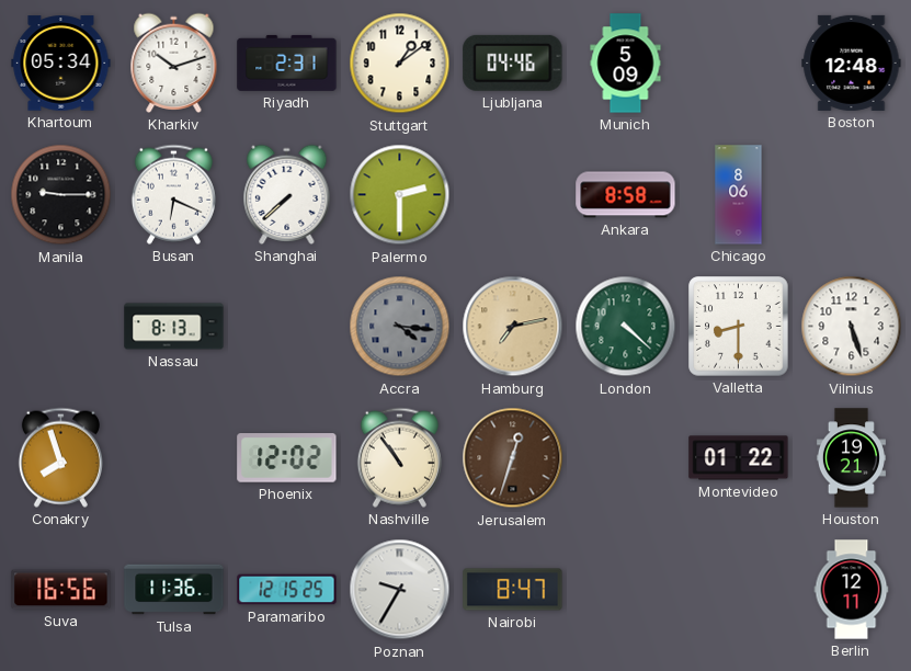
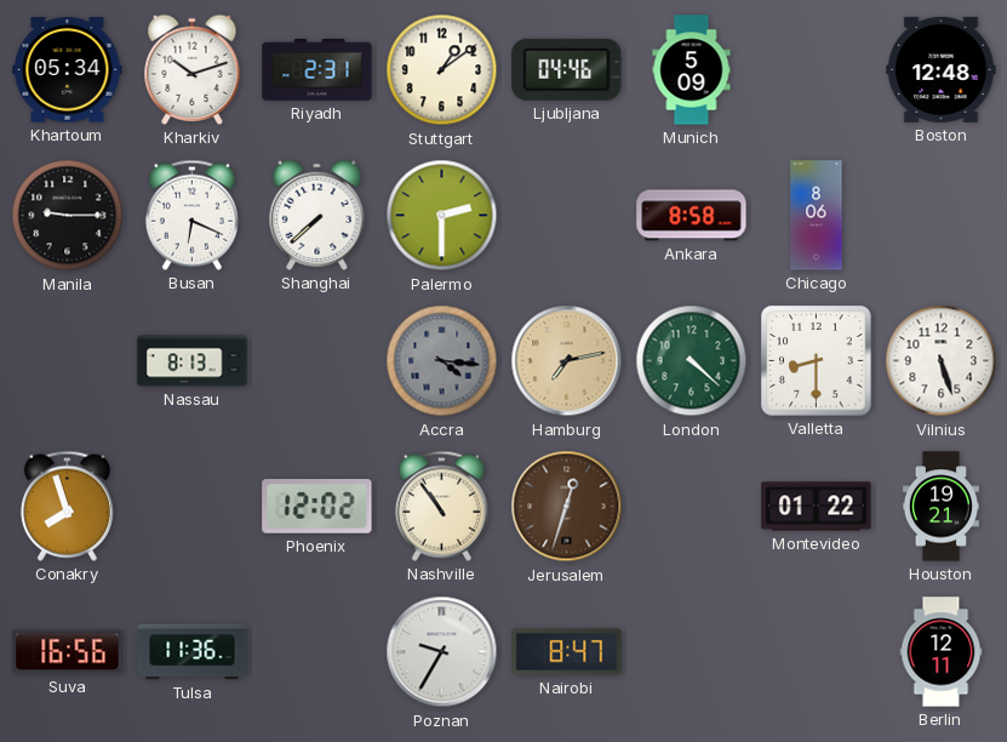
Paramaribo: 12:15 -> none
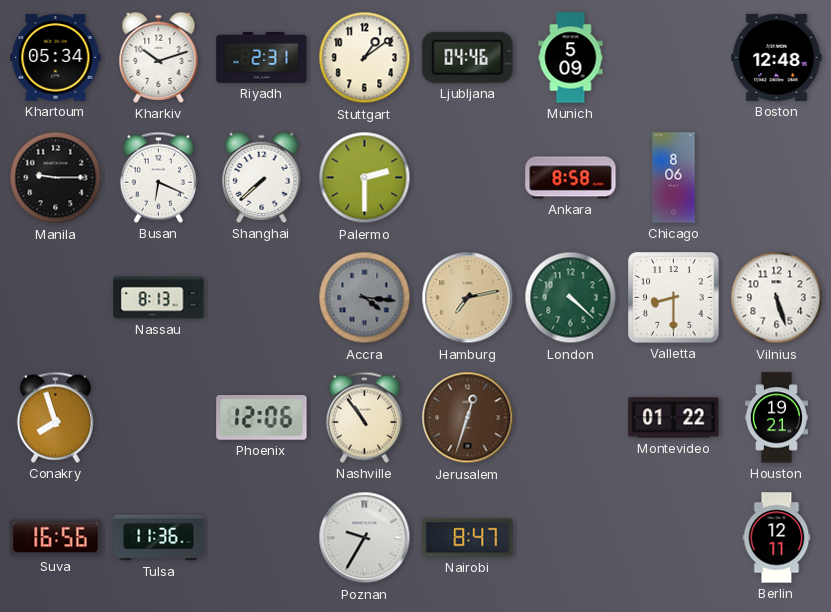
Phoenix: 12:02 -> 12:06
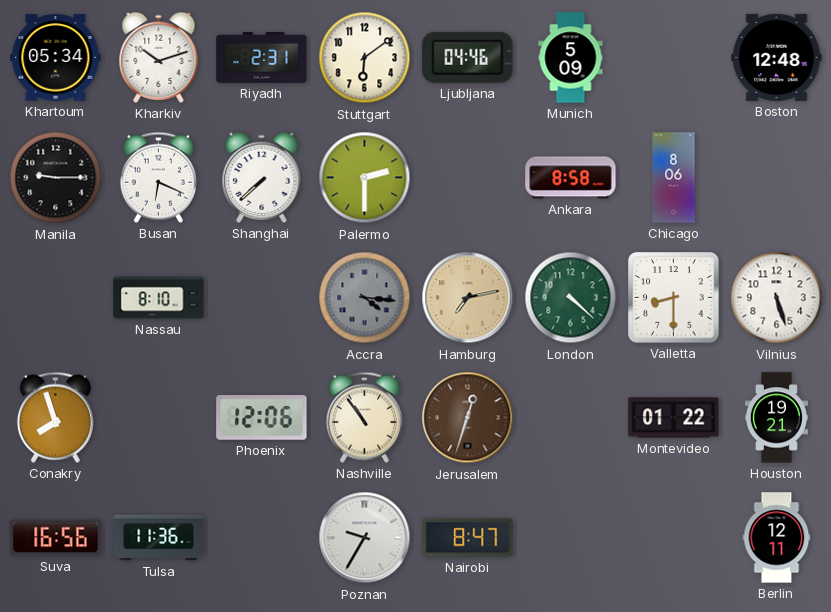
Stuttgart: 1:09 -> 6:09
Nassau: 8:13 -> 8:10
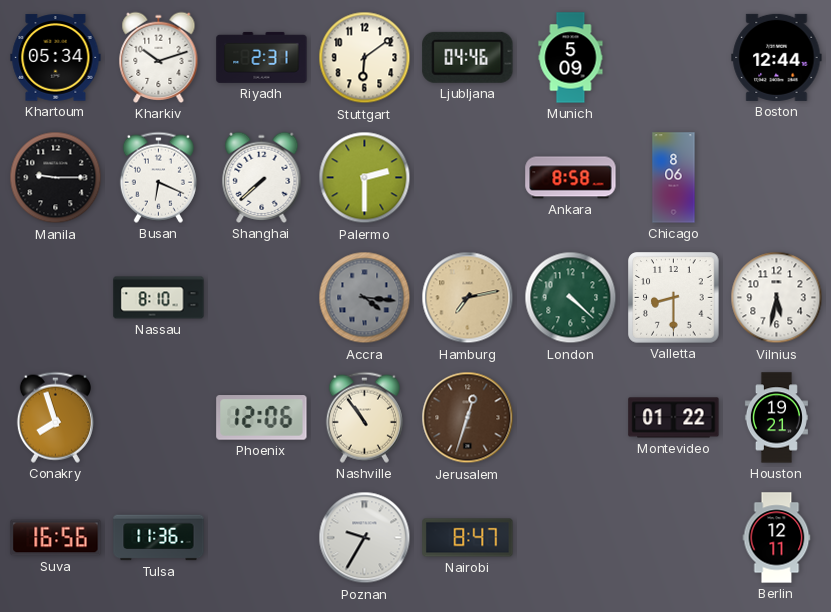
Boston: 12:48 -> 12:44
Vilnius: 5:27 -> 5:32
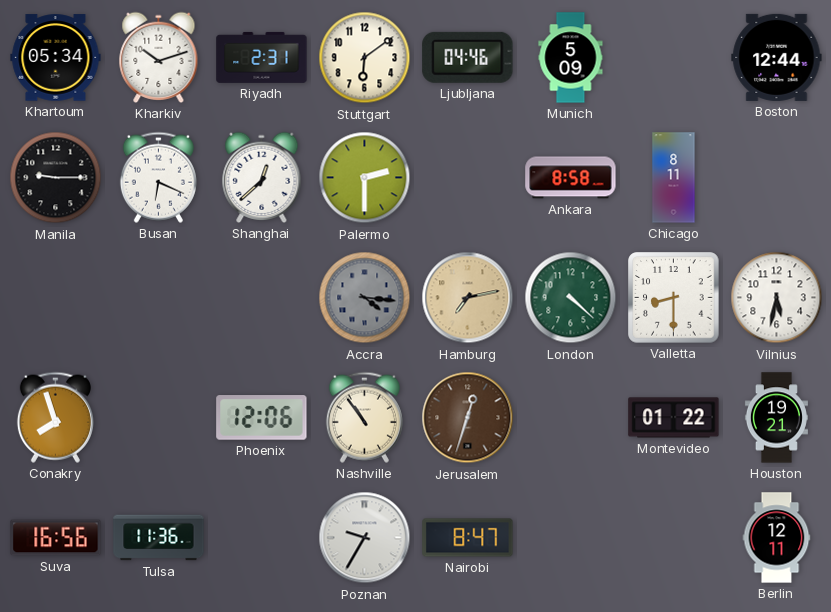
Shanghai: 7:38 -> 12:38
Chicago: 8:06 -> 8:11
Nassau: 8:10 -> none
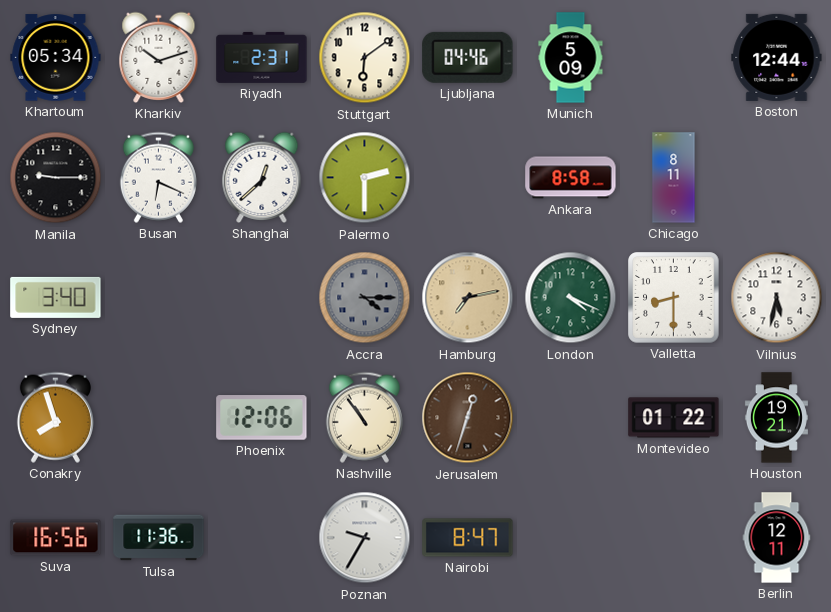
Sydney: none -> 3:40
Accra: 4:16 -> 4:15
London: 4:22 -> 4:19
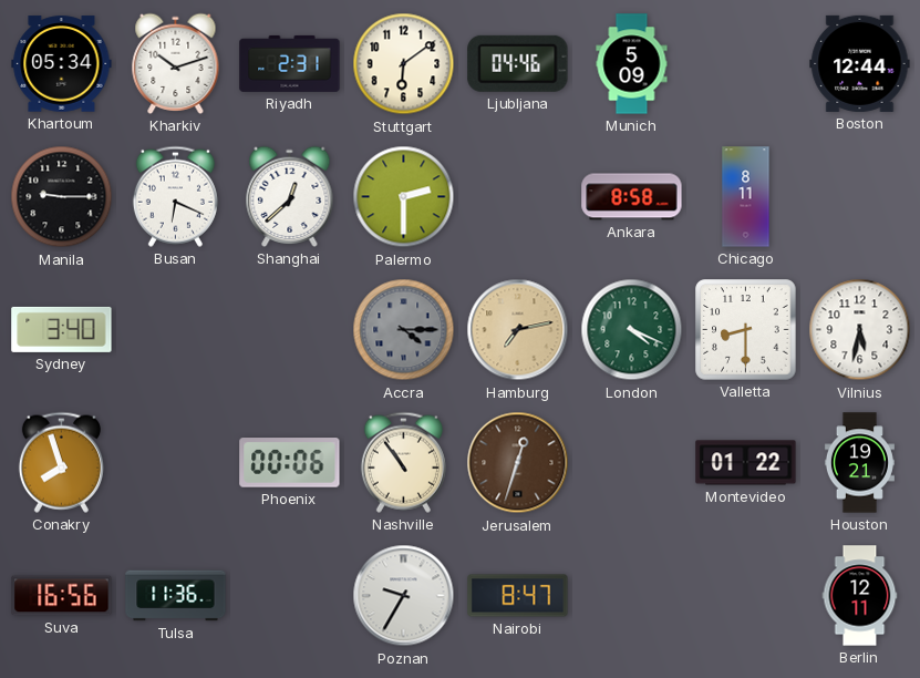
Phoenix: 12:06 -> 00:06
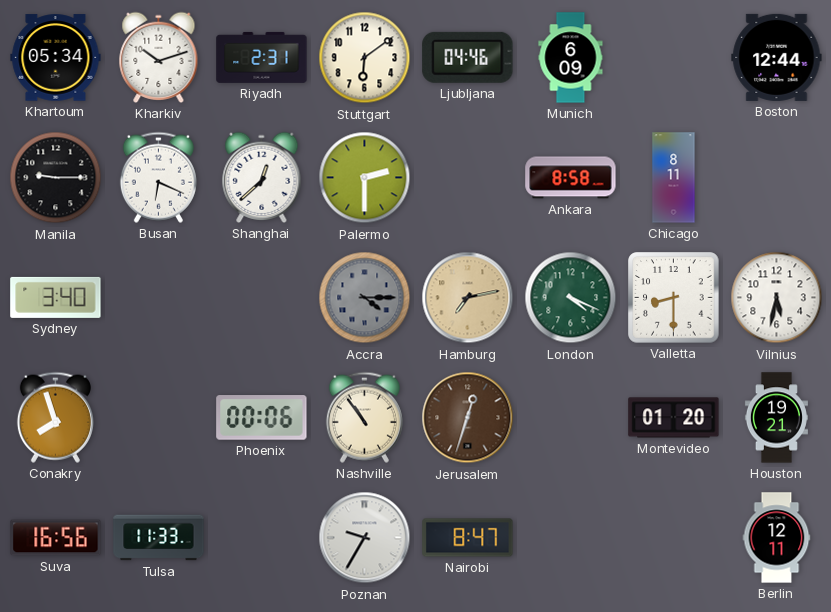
Munich: 5:09 -> 6:09
Montevideo: 01:22 -> 01:20
Tulsa: 11:36 -> 11:33
